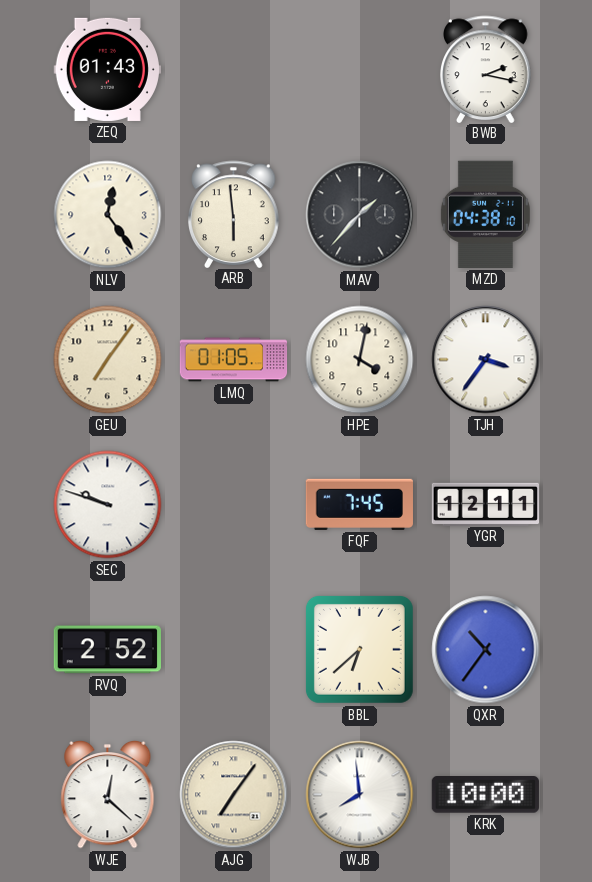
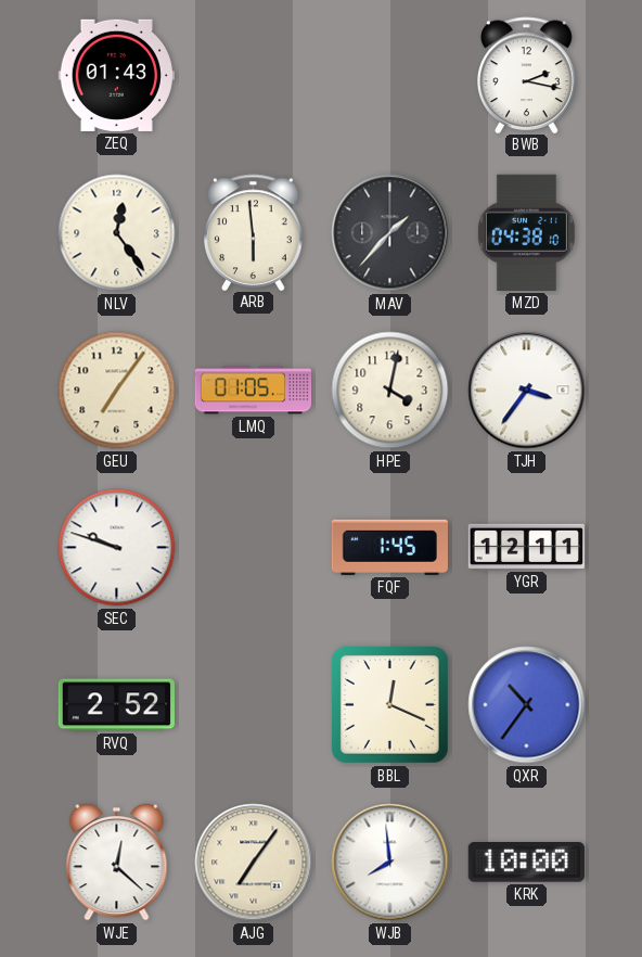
FQF: 7:45 -> 1:45
BBL: 6:38 -> 12:19
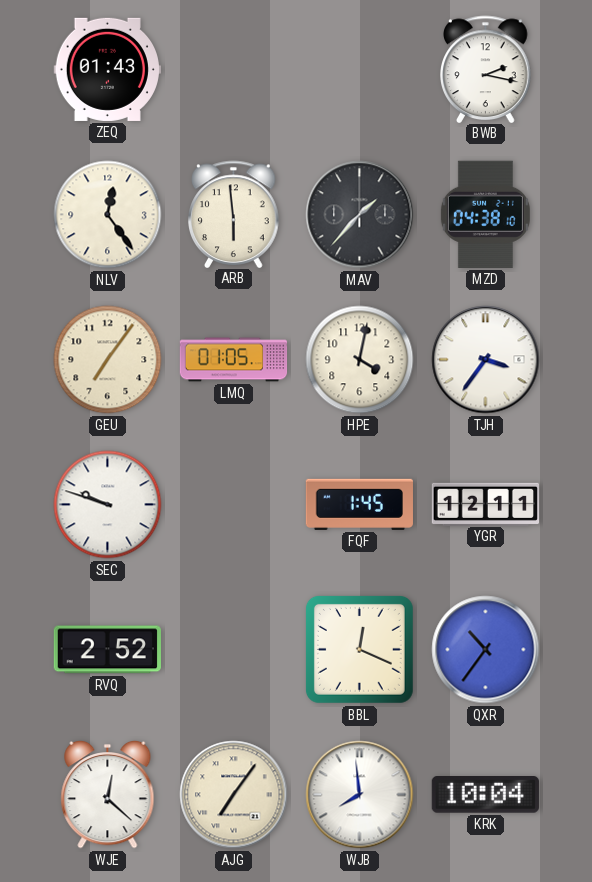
KRK: 10:00 -> 10:04
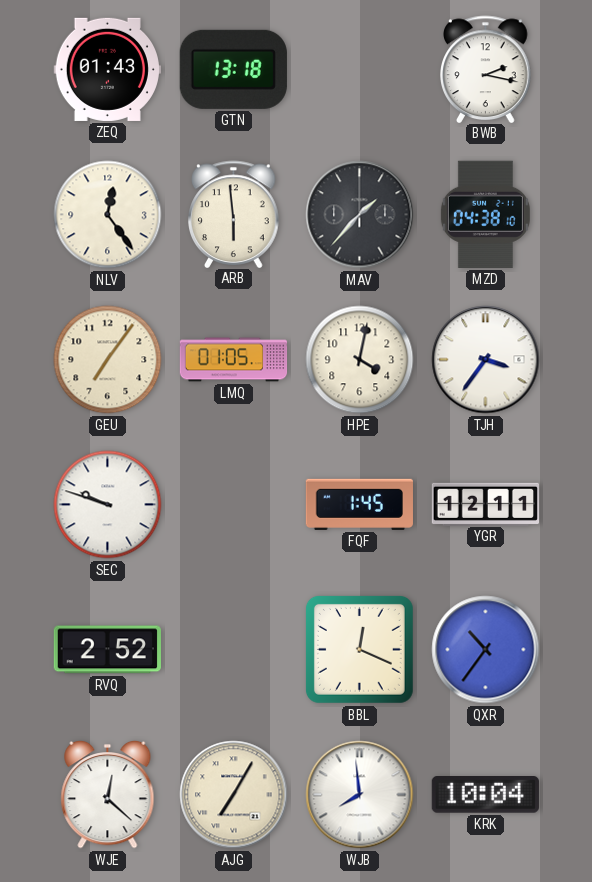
GTN: none -> 13:18
AJG: 7:06 -> 7:05
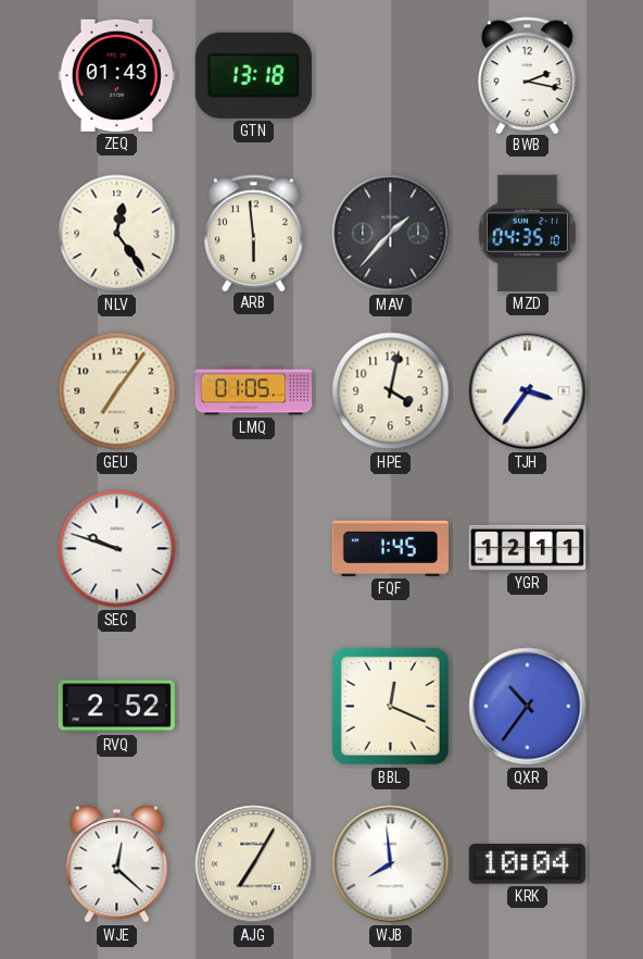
MZD: 04:38 -> 04:35
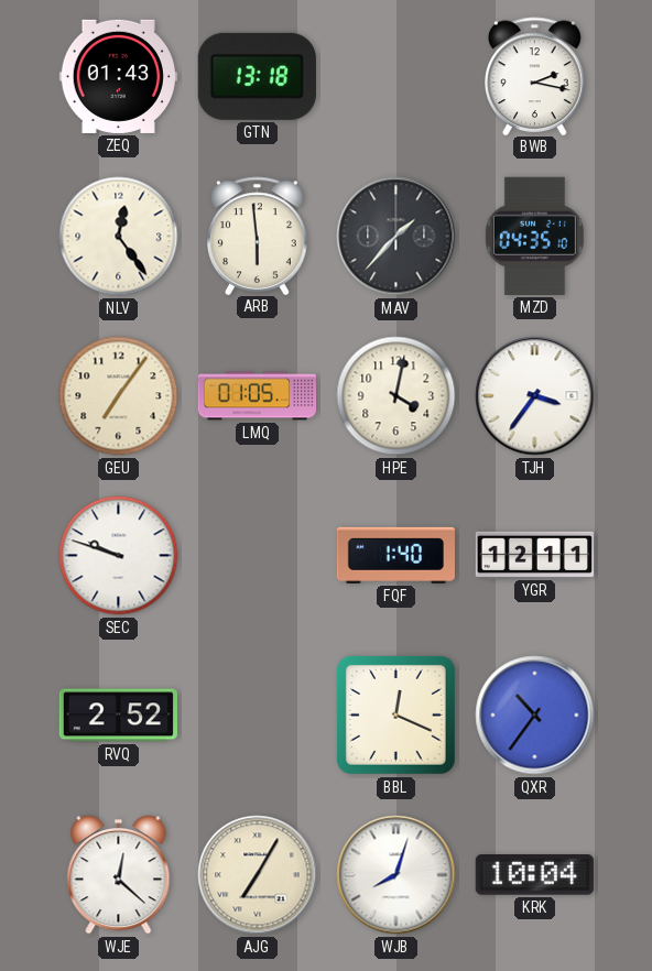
FQF: 1:45 -> 1:40
WJB: 7:59 -> 8:03
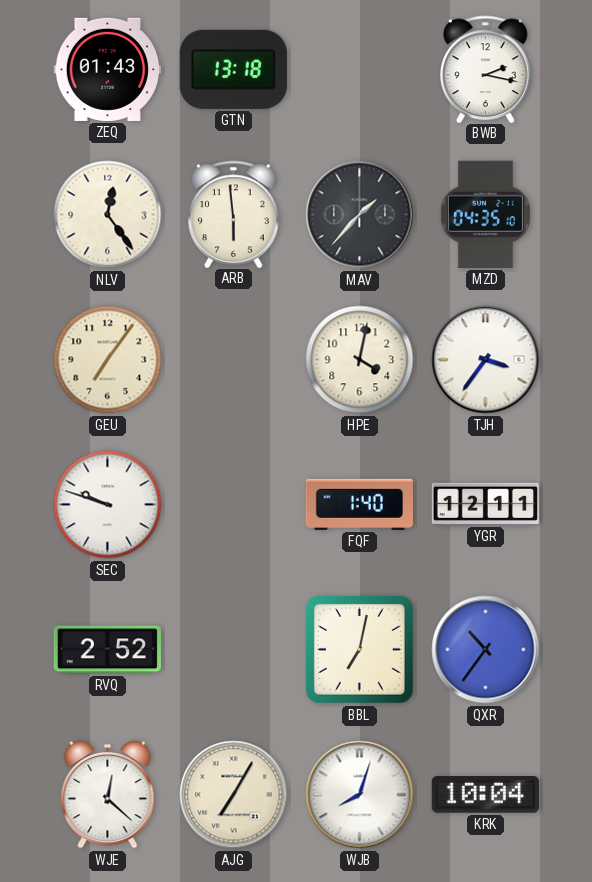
LMQ: 01:05 -> none
BBL: 12:19 -> 7:02
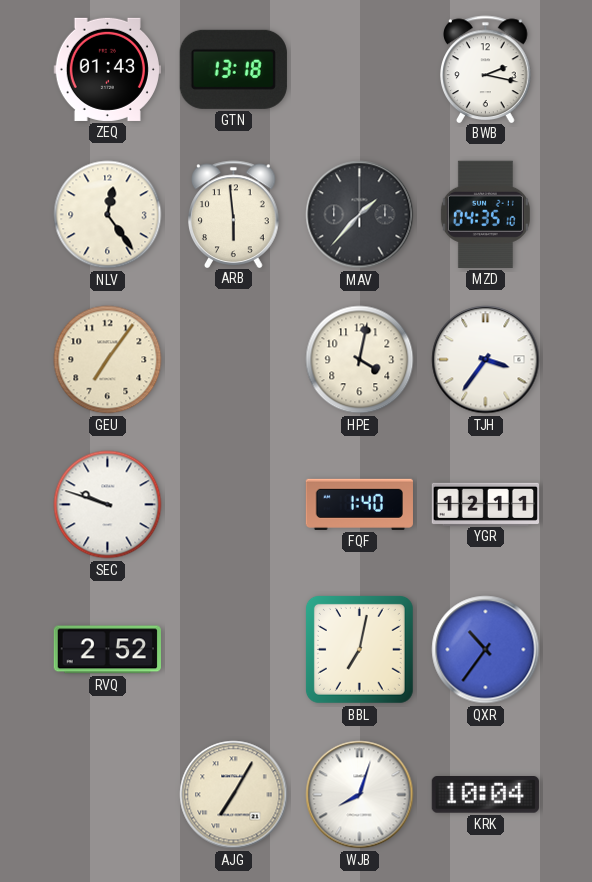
WJE: 12:22 -> none
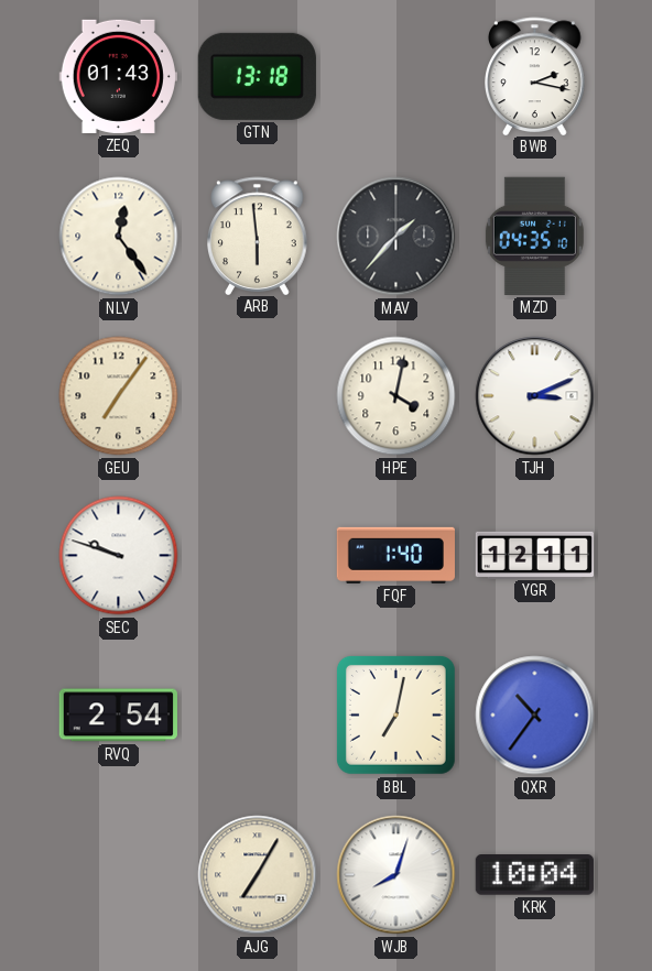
TJH: 3:36 -> 3:11
RVQ: 2:52 -> 2:54
